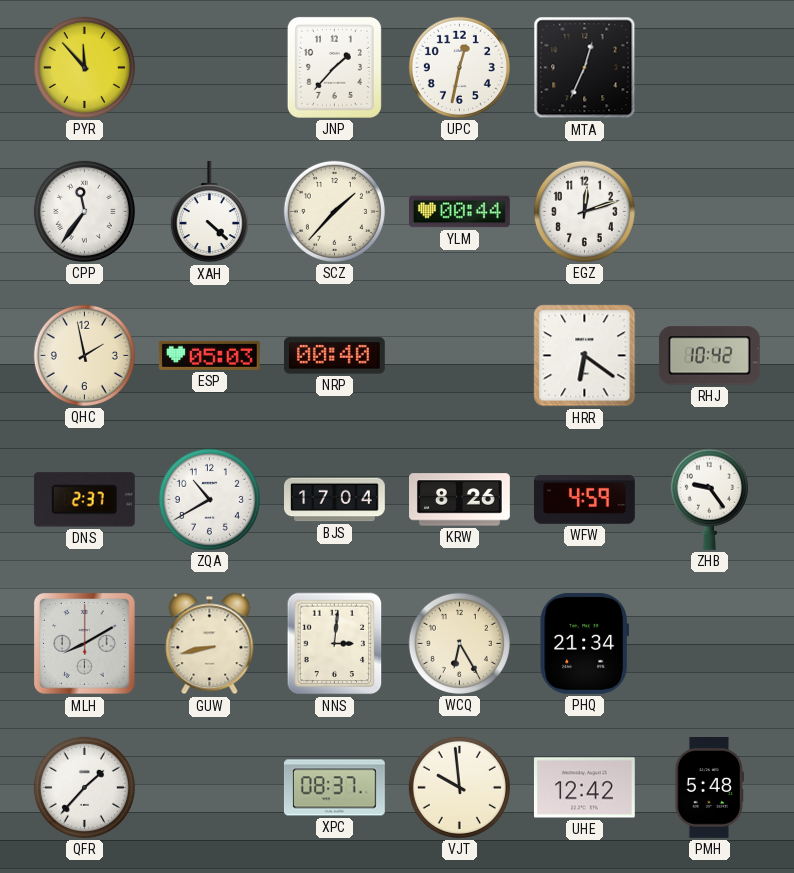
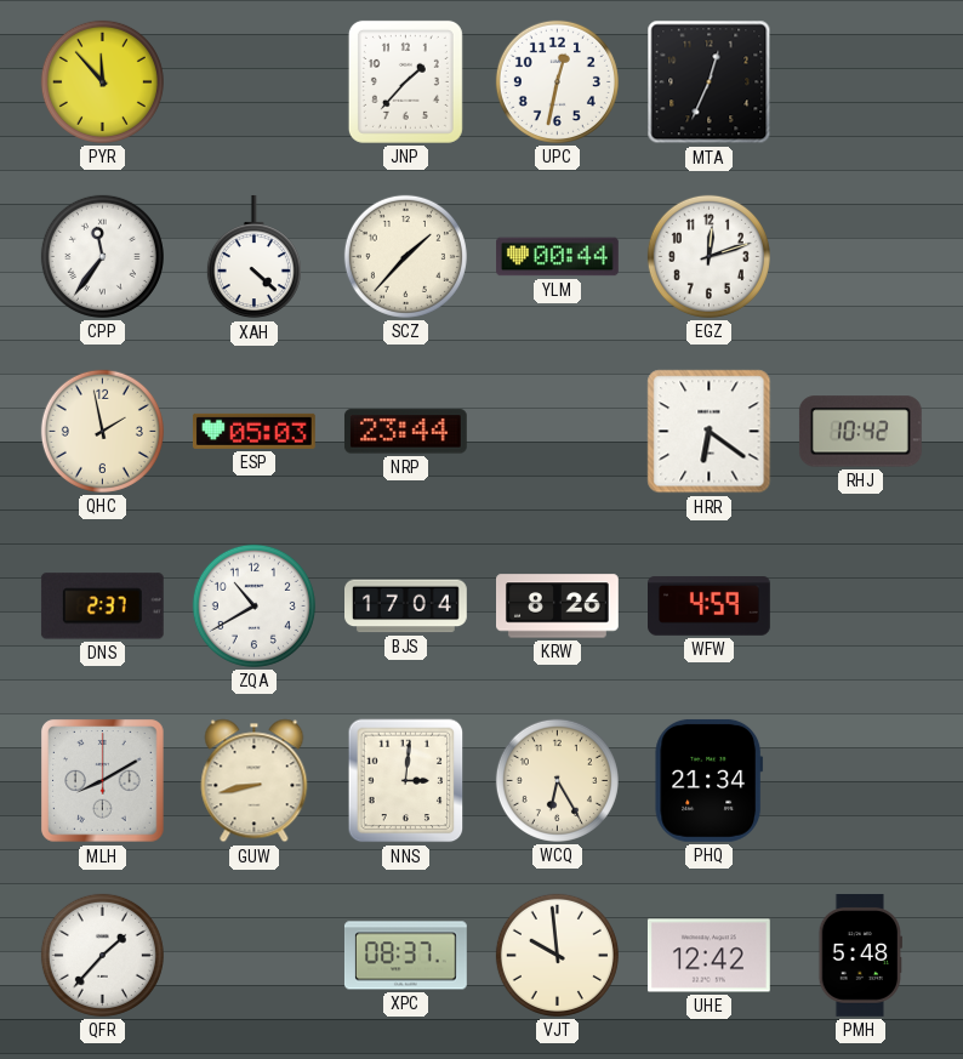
NRP: 00:40 -> 23:44
ZHB: 9:24 -> none
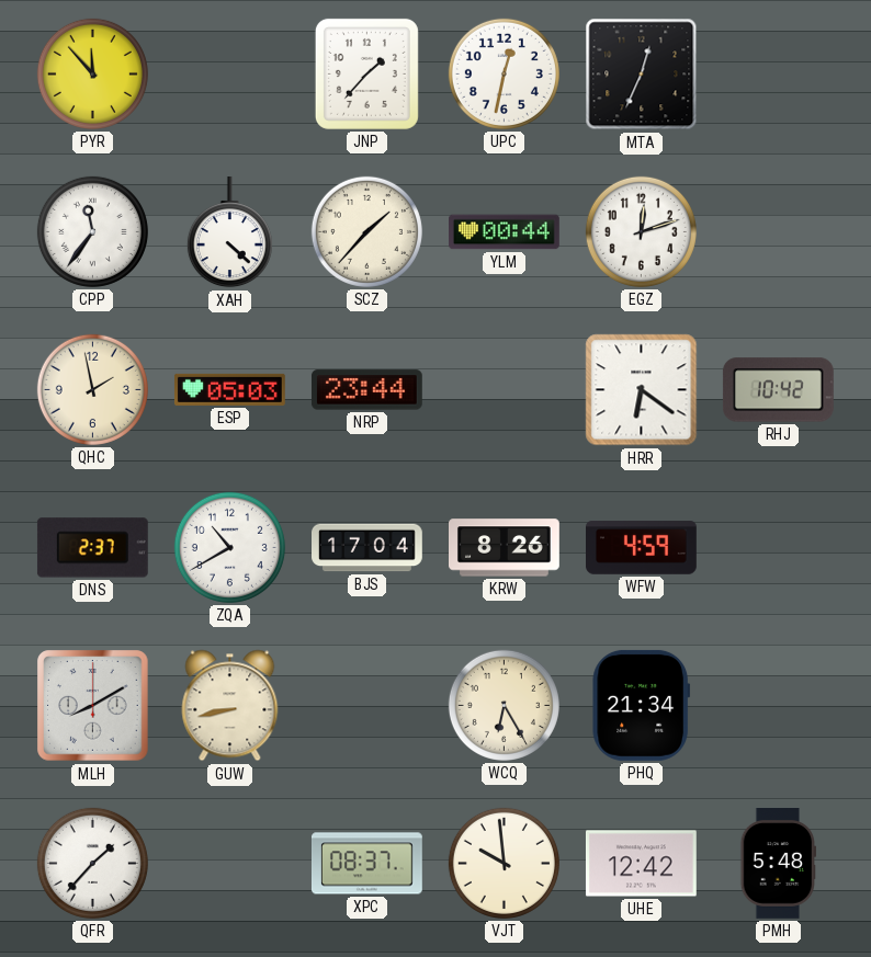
NNS: 3:01 -> none
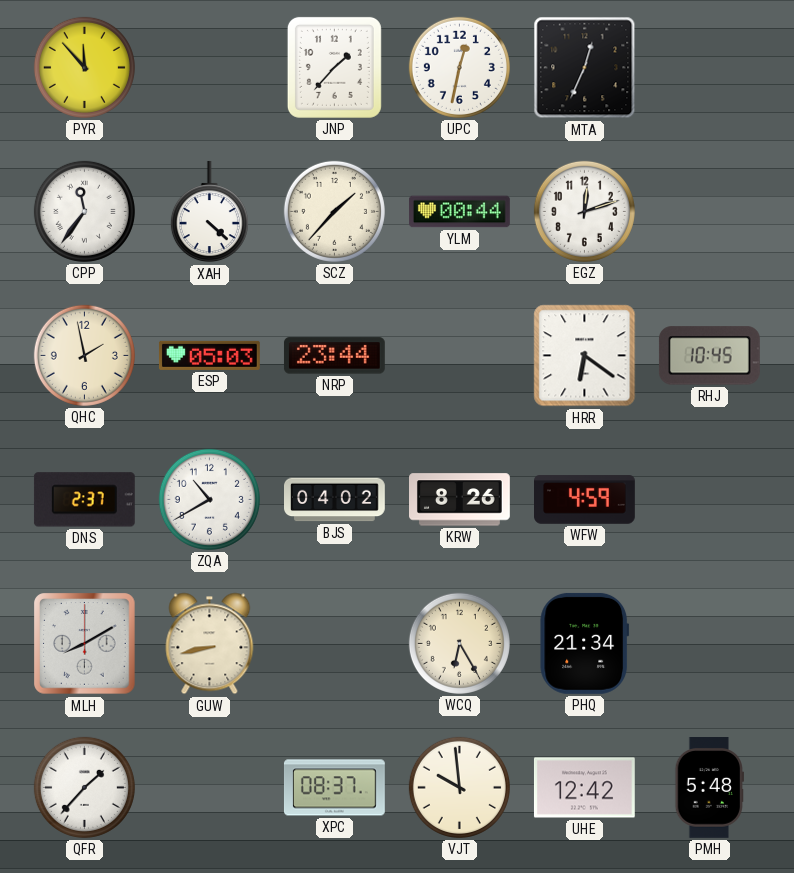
RHJ: 10:42 -> 10:45
BJS: 17:04 -> 04:02
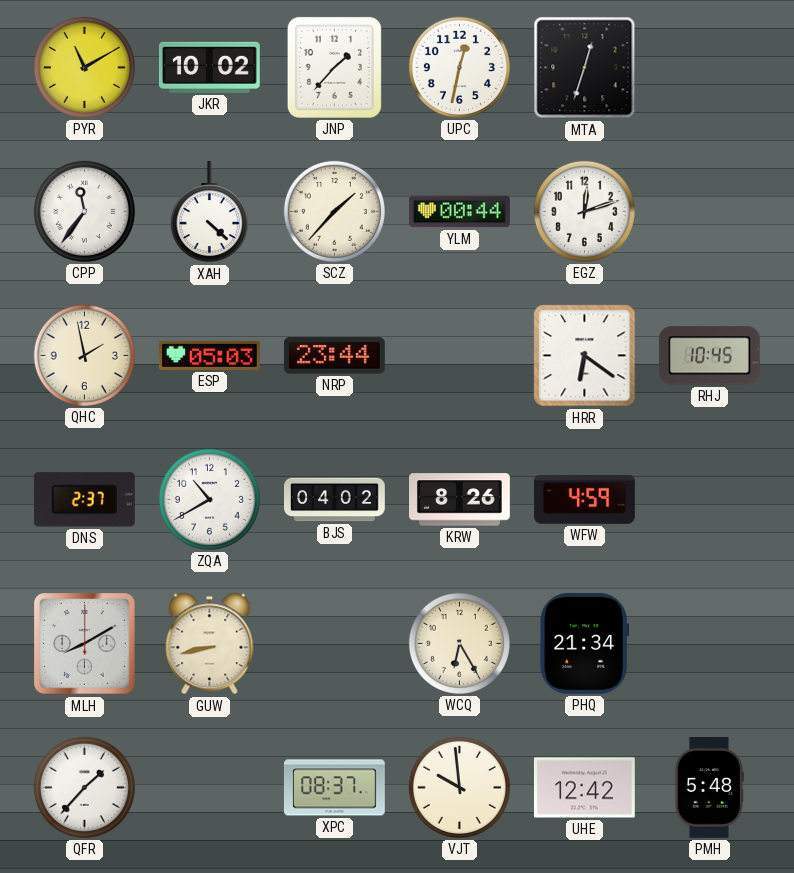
PYR: 11:53 -> 11:10
JKR: none -> 10:02
MTA: 12:34 -> 12:33
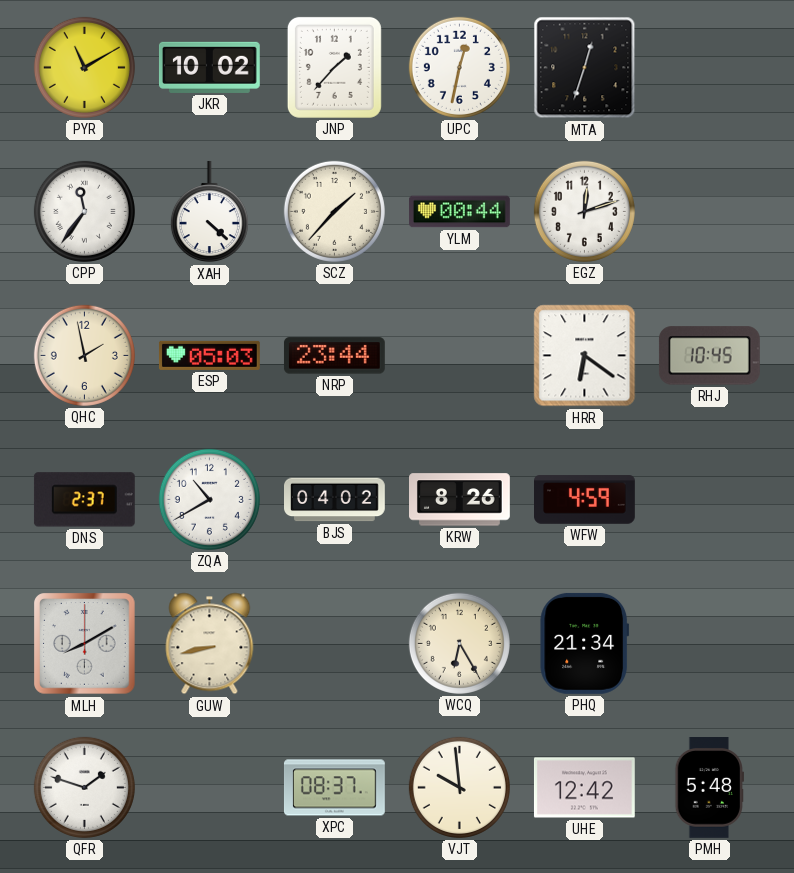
QFR: 1:37 -> 1:48
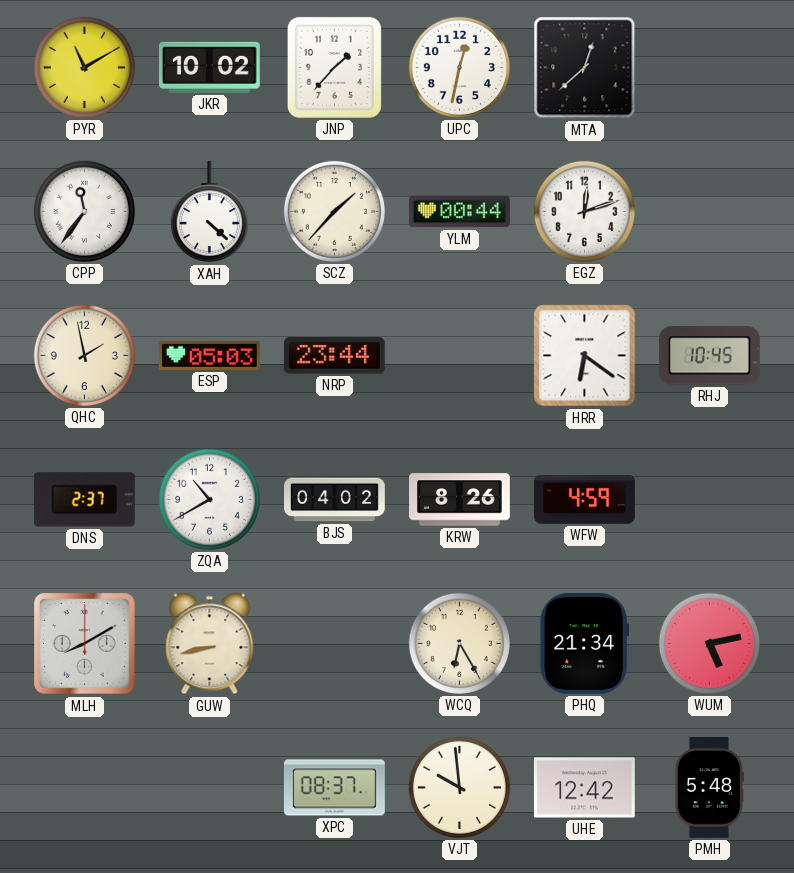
MTA: 12:33 -> 12:38
WUM: none -> 5:13
QFR: 1:48 -> none
